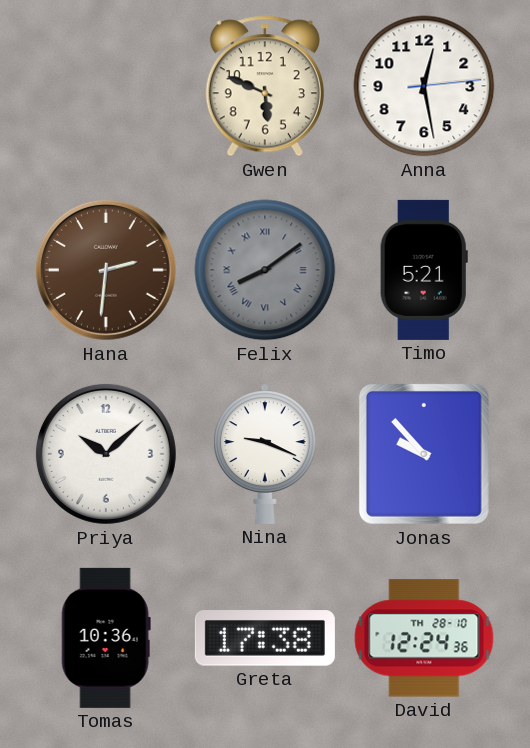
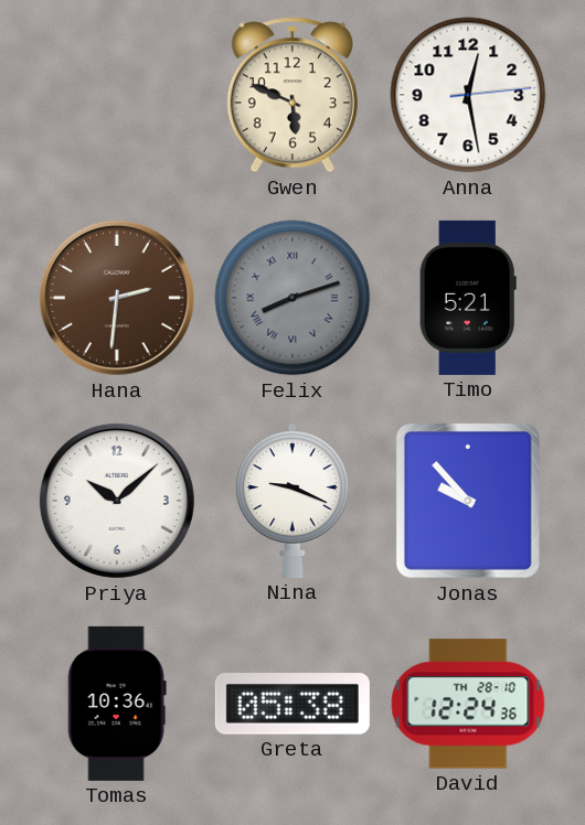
Felix: 8:09 -> 8:12
Greta: 17:38 -> 05:38
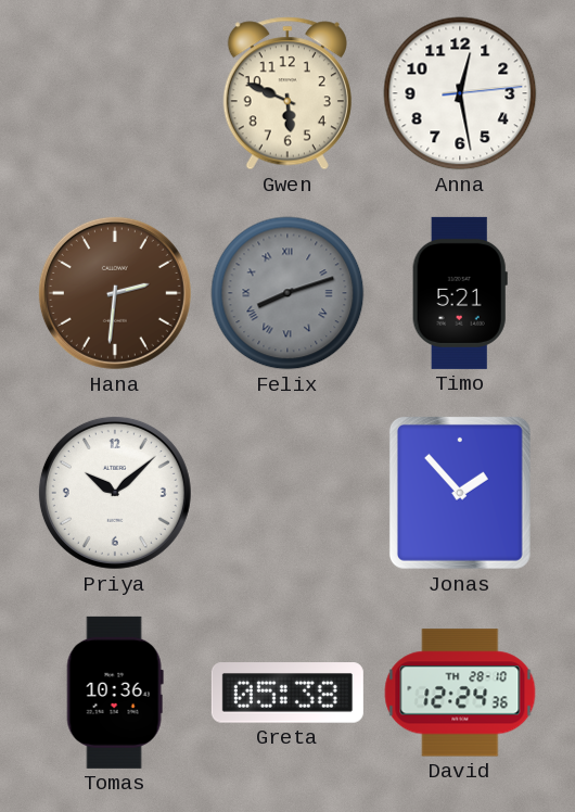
Nina: 9:19 -> none
Jonas: 9:53 -> 1:53
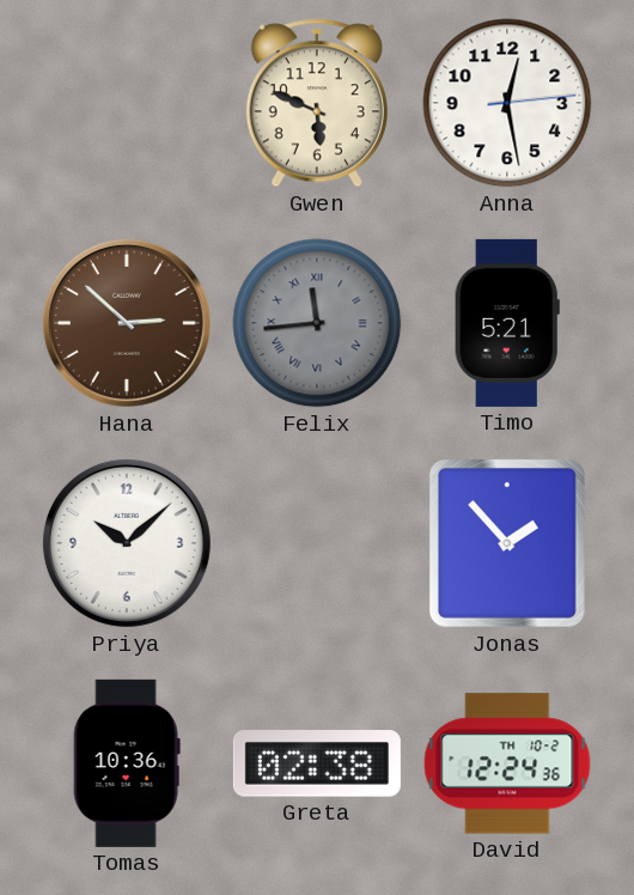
Hana: 2:31 -> 2:52
Felix: 8:12 -> 11:44
Greta: 05:38 -> 02:38
David date: TH 28-10 -> TH 10-2
